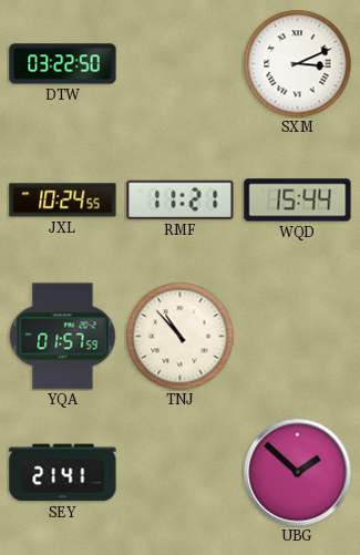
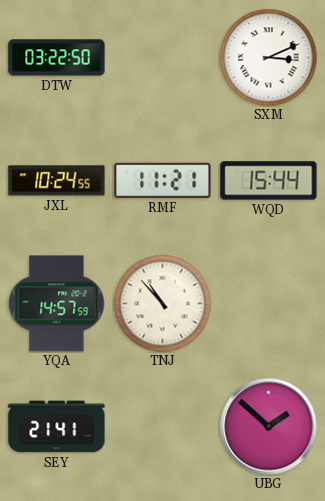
YQA: 01:57 -> 14:57
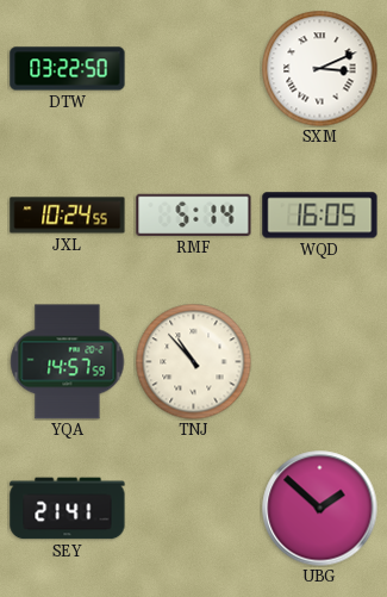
RMF: 11:21 -> 5:14
WQD: 15:44 -> 16:05
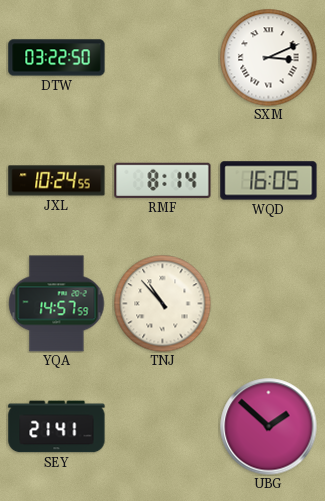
RMF: 5:14 -> 8:14
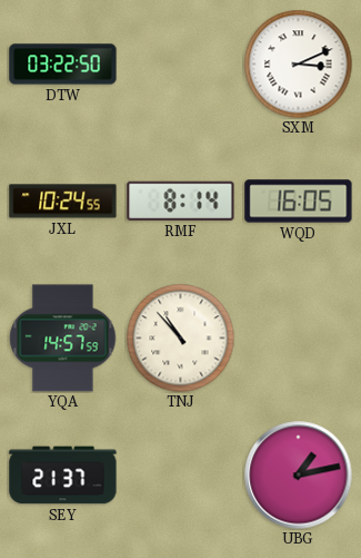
SEY: 21:41 -> 21:37
UBG: 1:52 -> 1:13
